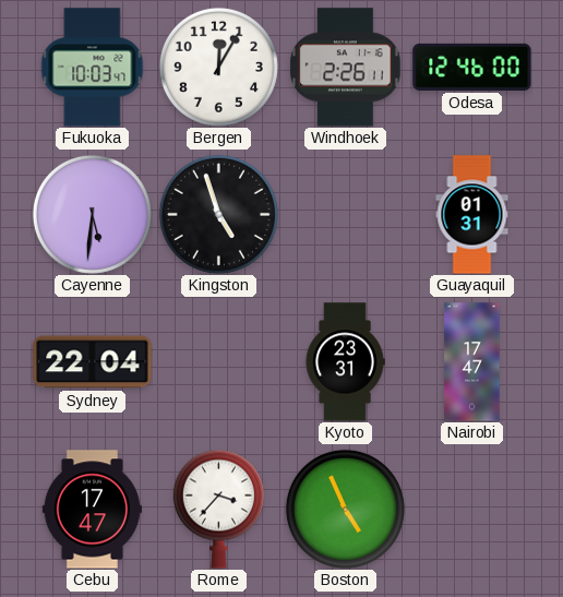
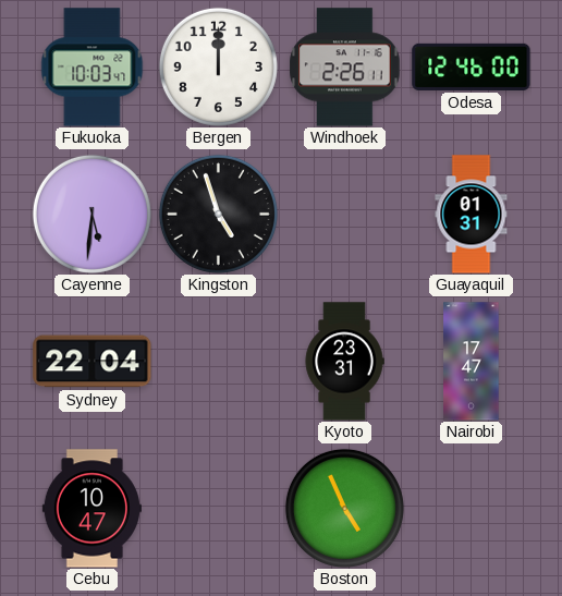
Bergen: 12:05 -> 12:00
Cebu: 17:47 -> 10:47
Rome: 3:37 -> none
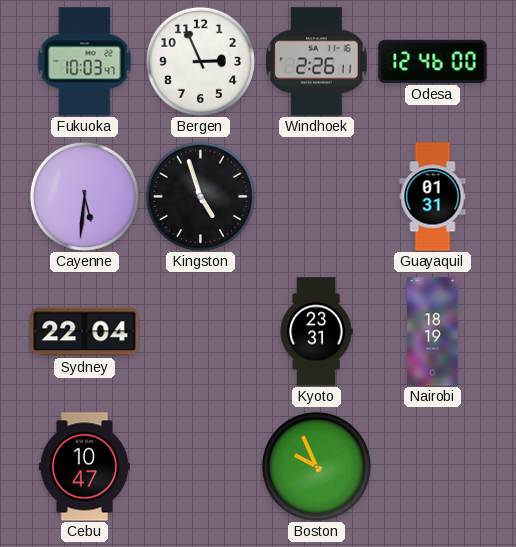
Bergen: 12:00 -> 2:56
Nairobi: 17:47 -> 18:19
Boston: 4:56 -> 9:56
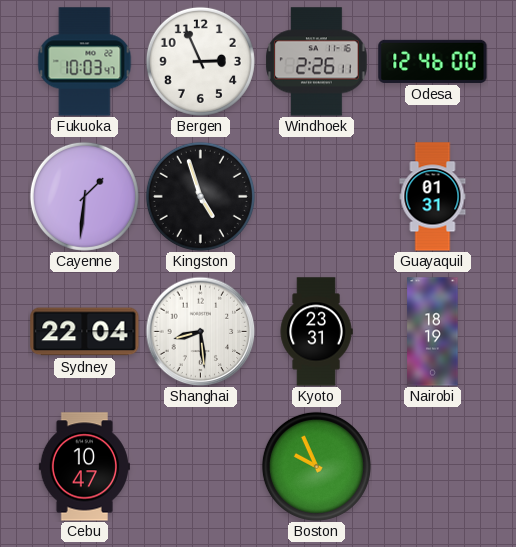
Cayenne: 5:31 -> 1:31
Shanghai: none -> 8:29
